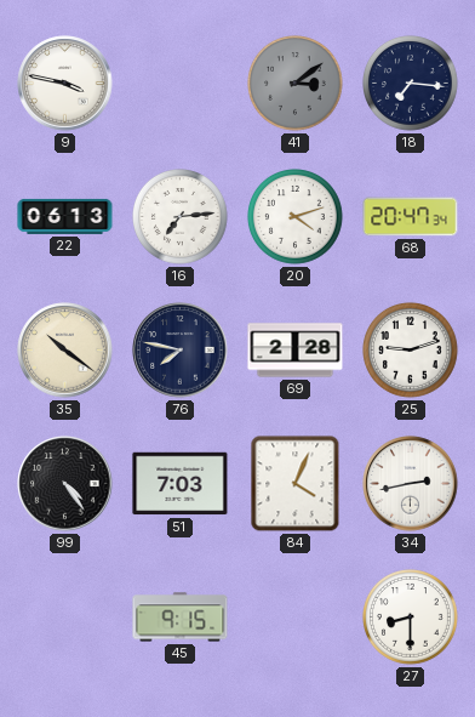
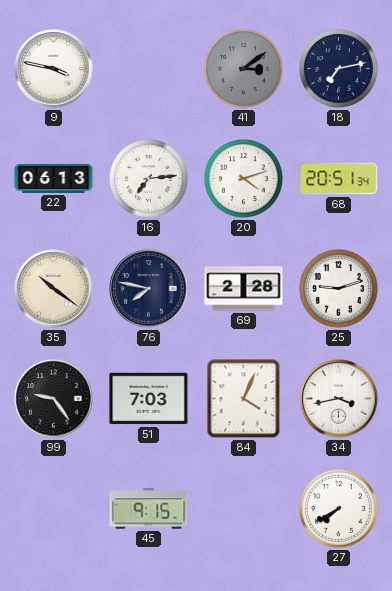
18: 7:16 -> 7:13
68: 20:47 -> 20:51
99: 4:24 -> 9:24
34: 2:43 -> 3:43
27: 8:30 -> 7:40
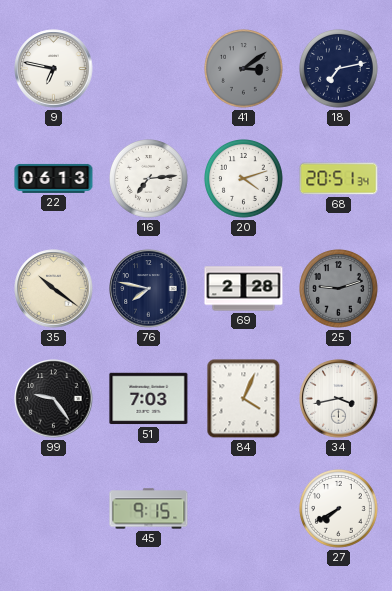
9: 3:47 -> 6:47
25 dial: white -> grey
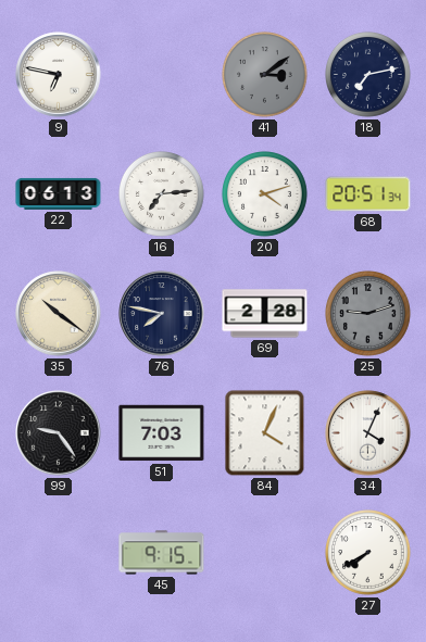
34: 3:43 -> 4:04
